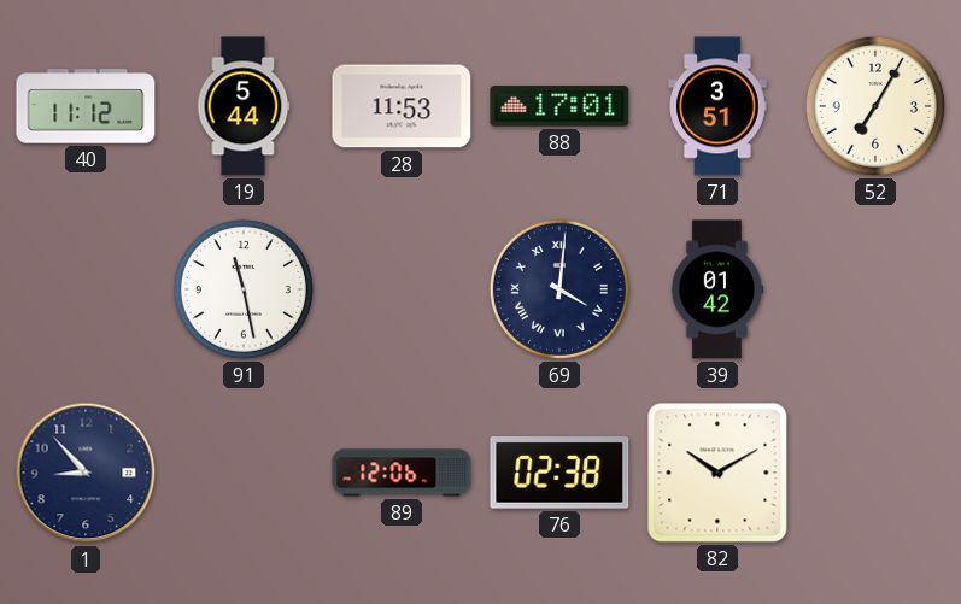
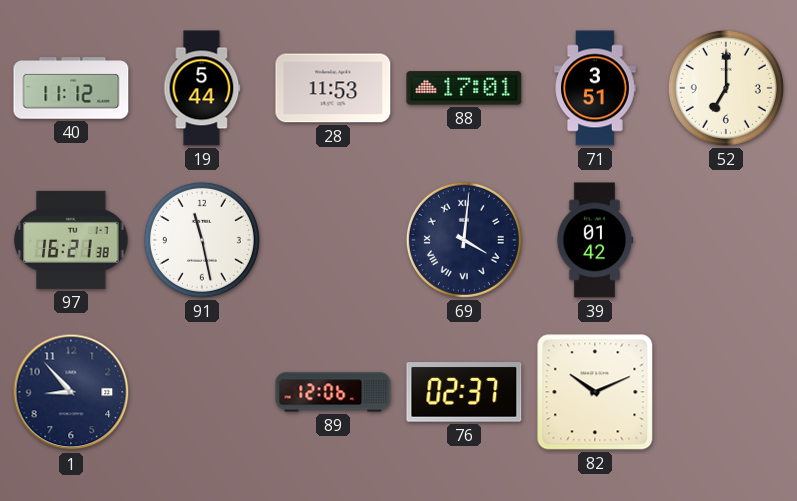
52: 7:05 -> 7:00
97: none -> 16:21
76: 02:38 -> 02:37
82: 10:10 -> 10:11
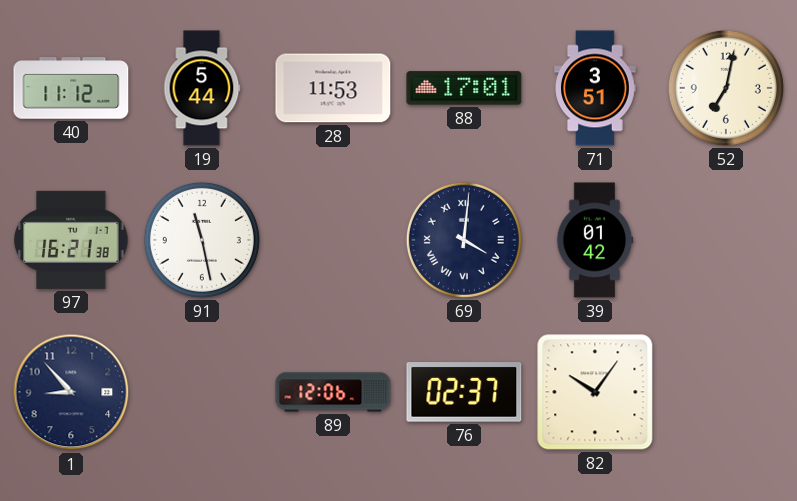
52: 7:00 -> 7:02
82: 10:11 -> 10:06
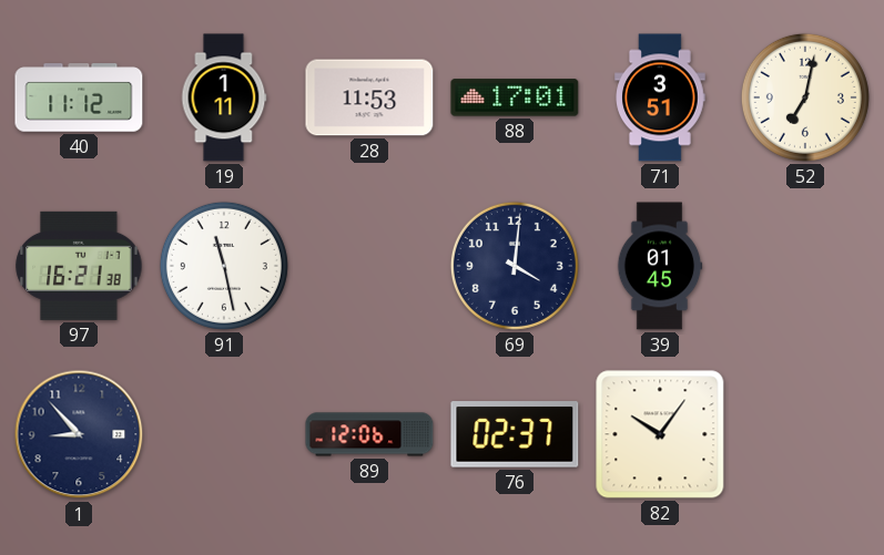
19: 5:44 -> 1:11
69 numerals: Roman -> Arabic
39: 01:42 -> 01:45
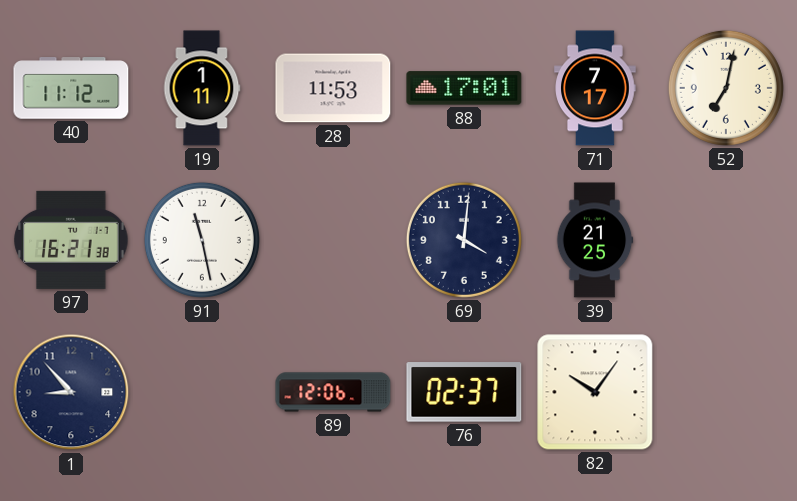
71: 3:51 -> 7:17
39: 01:45 -> 21:25
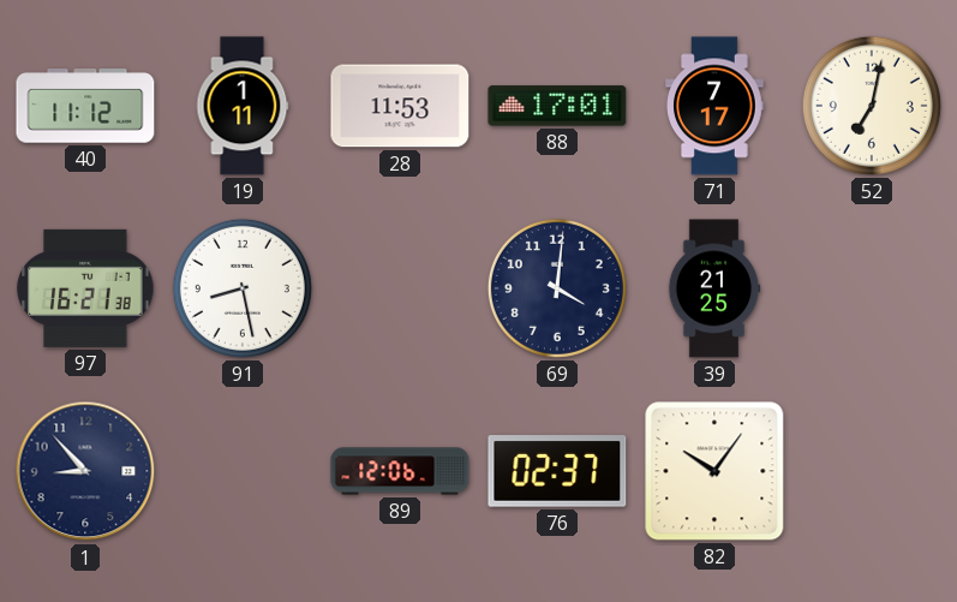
91: 11:28 -> 8:28
